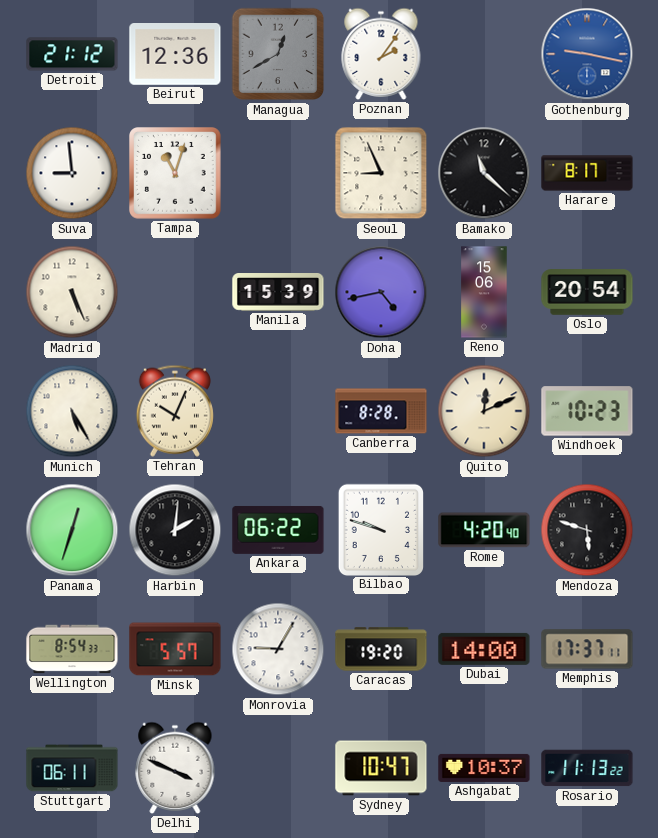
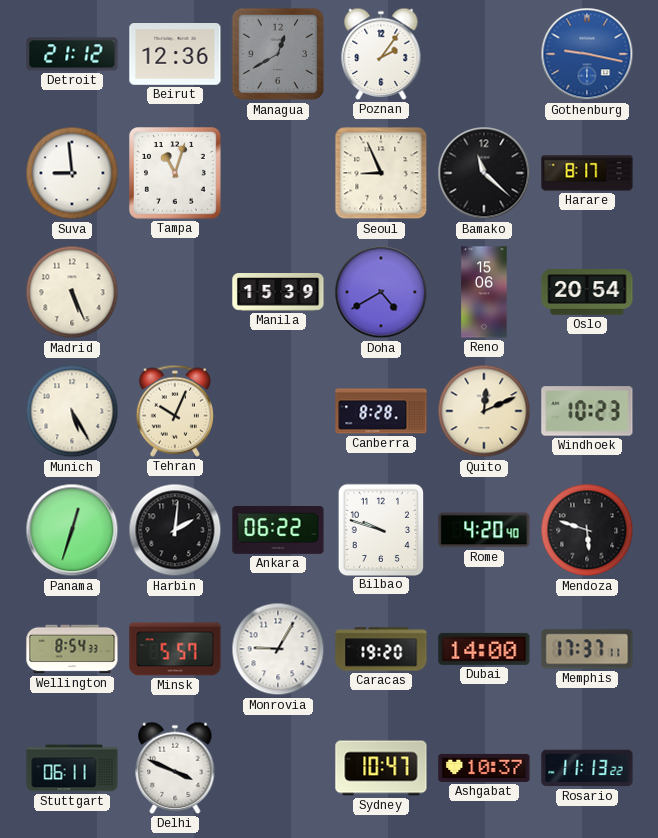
Doha: 4:43 -> 4:40
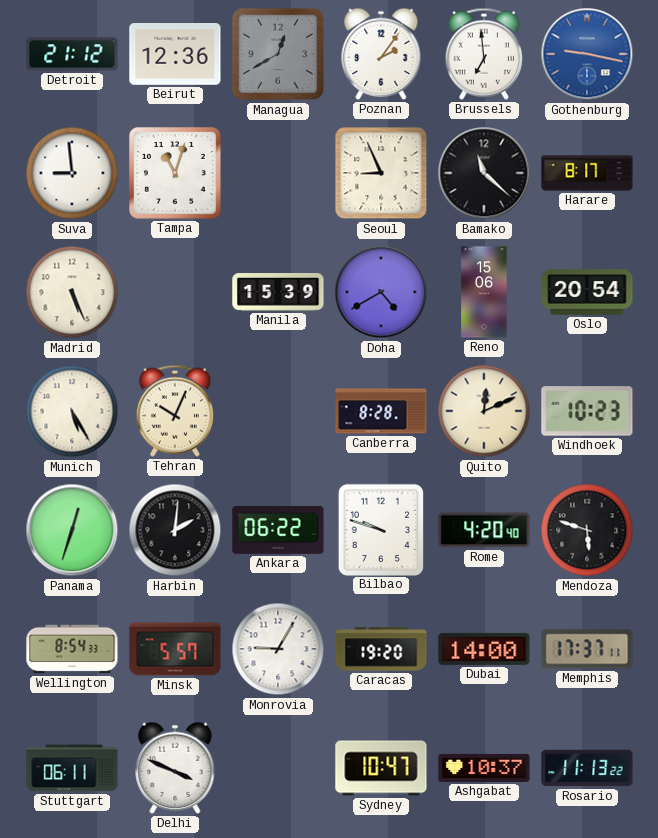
Brussels: none -> 6:59
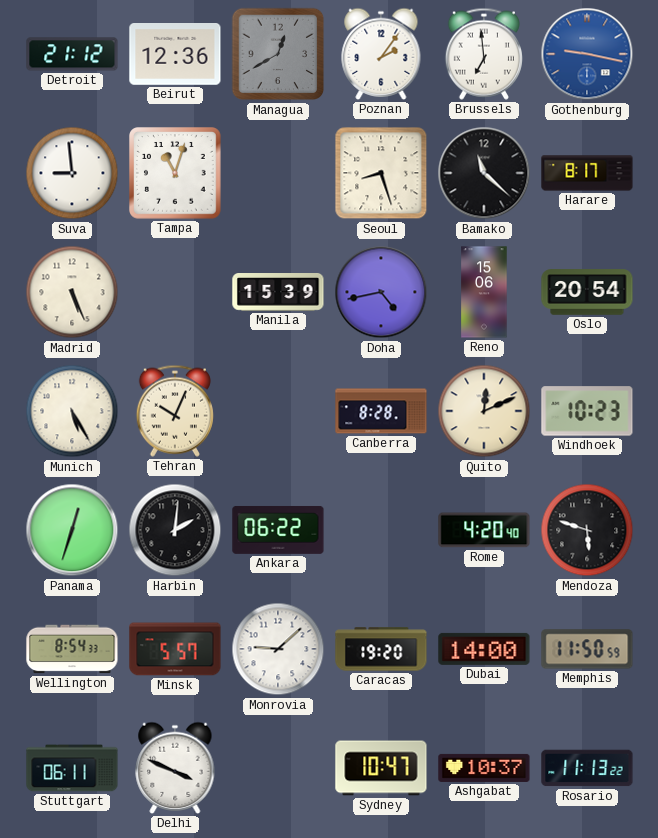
Seoul: 8:56 -> 8:27
Doha: 4:40 -> 4:43
Bilbao: 9:48 -> none
Monrovia: 9:05 -> 9:08
Memphis: 17:37 -> 11:50
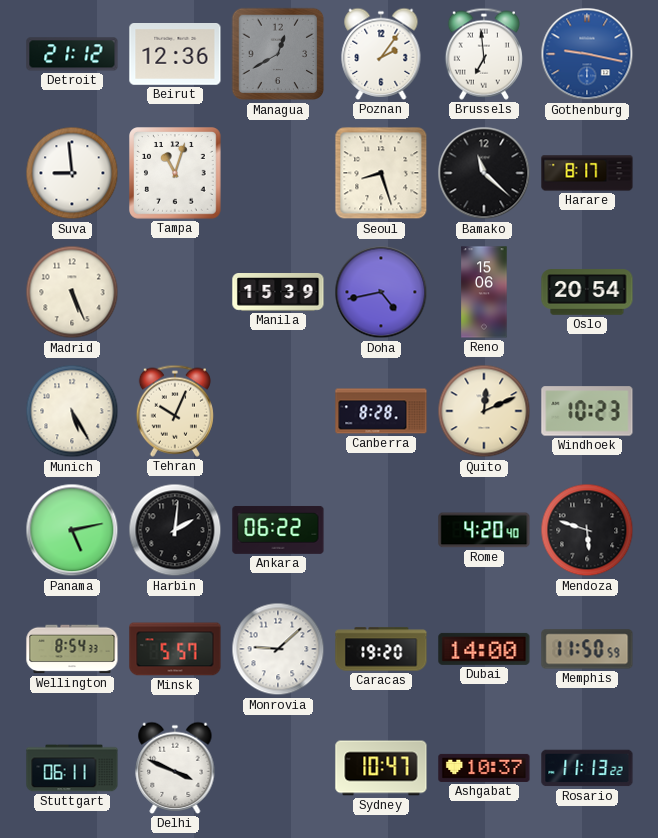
Panama: 12:33 -> 5:13
